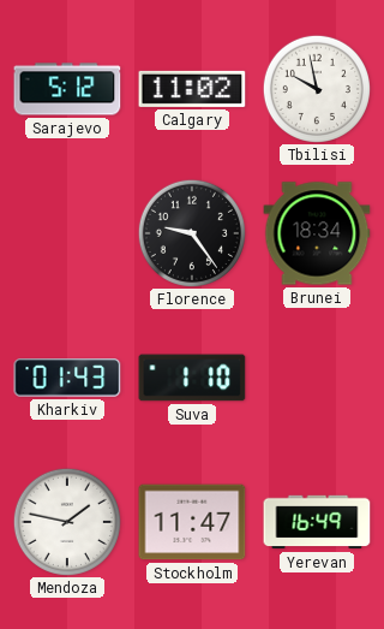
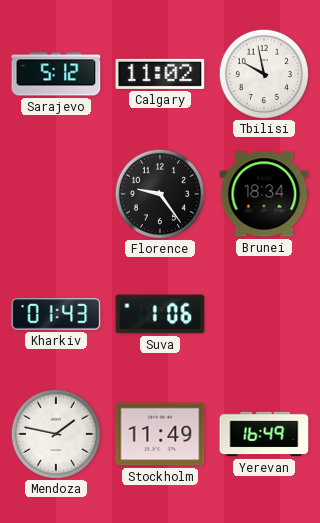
Suva: 1:10 -> 1:06
Stockholm: 11:47 -> 11:49
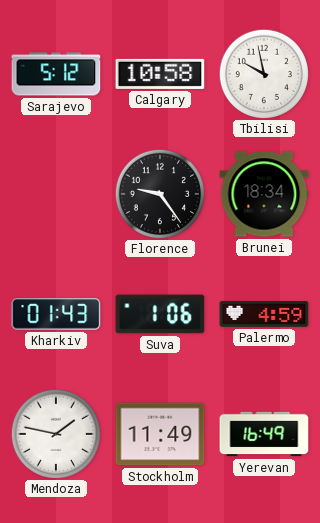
Calgary: 11:02 -> 10:58
Palermo: none -> 4:59
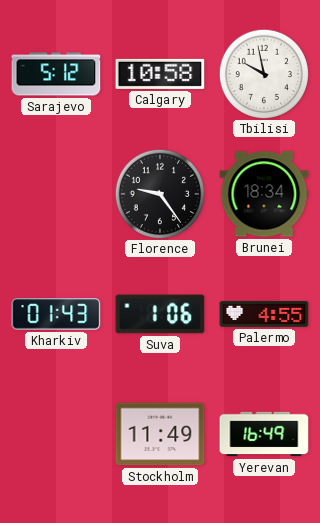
Palermo: 4:59 -> 4:55
Mendoza: 1:47 -> none
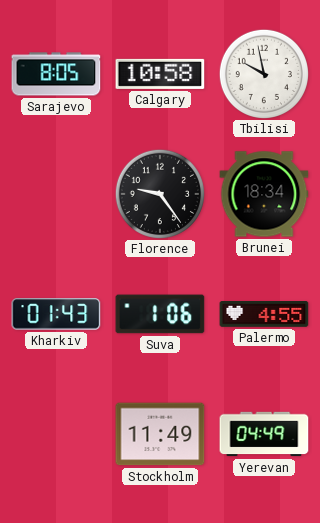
Sarajevo: 5:12 -> 8:05
Yerevan: 16:49 -> 04:49
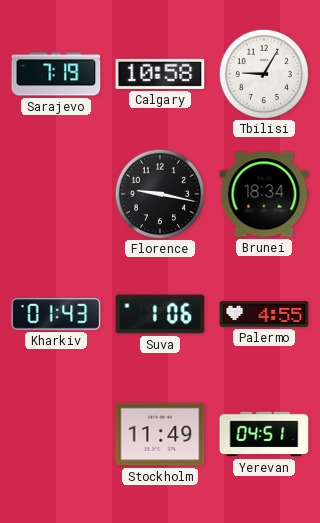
Sarajevo: 8:05 -> 7:19
Tbilisi: 9:58 -> 9:05
Florence: 9:24 -> 9:17
Yerevan: 04:49 -> 04:51
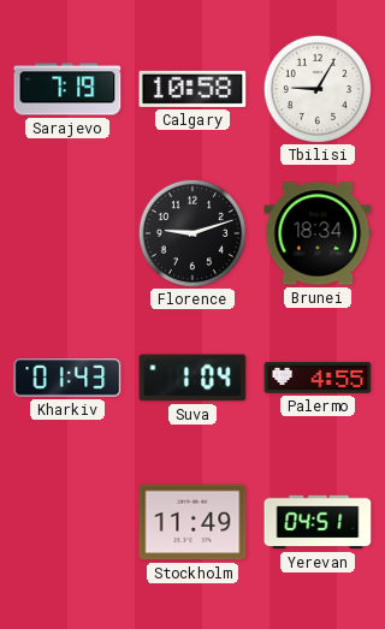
Florence: 9:17 -> 9:12
Suva: 1:06 -> 1:04
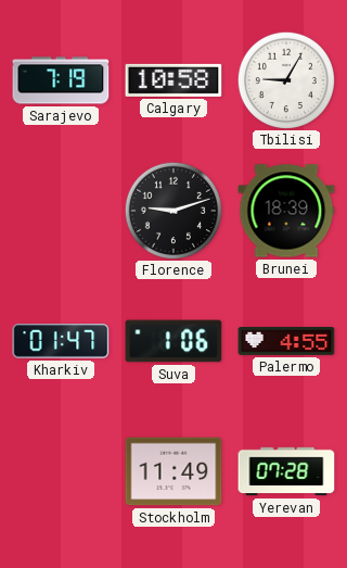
Brunei: 18:34 -> 18:39
Kharkiv: 01:43 -> 01:47
Suva: 1:04 -> 1:06
Yerevan: 04:51 -> 07:28
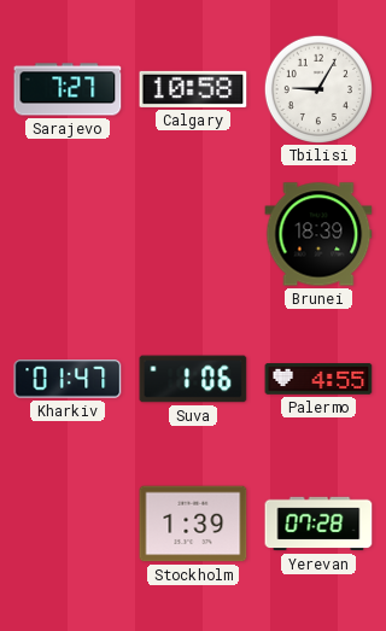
Sarajevo: 7:19 -> 7:27
Florence: 9:12 -> none
Stockholm: 11:49 -> 1:39
